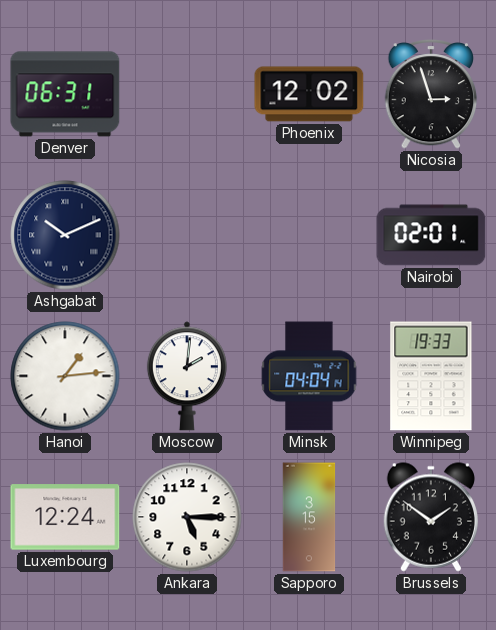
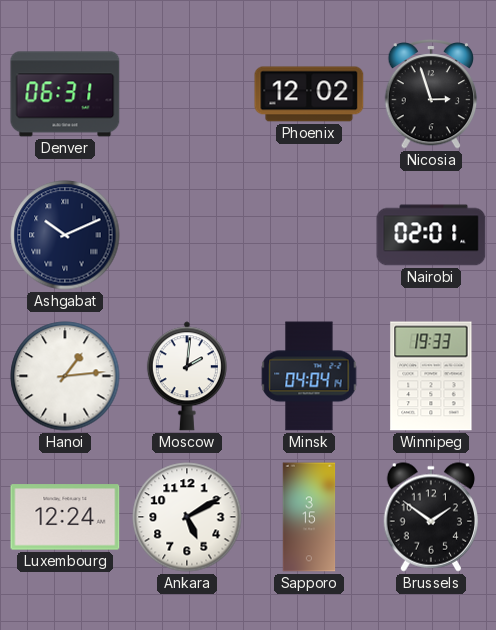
Ankara: 5:15 -> 5:10
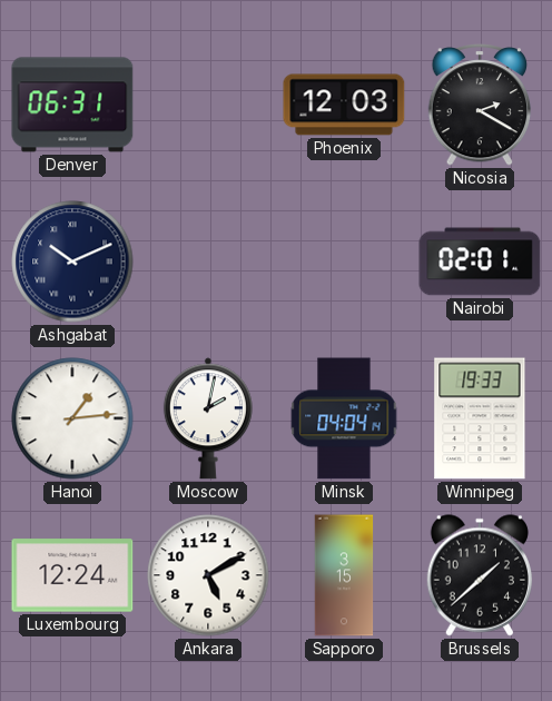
Phoenix: 12:02 -> 12:03
Nicosia: 2:57 -> 2:20
Moscow: 2:01 -> 2:02
Brussels: 1:51 -> 1:38
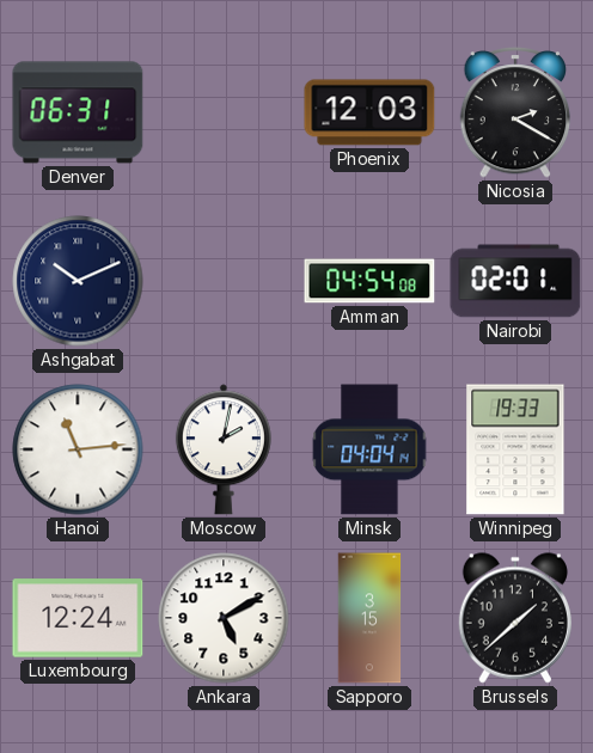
Amman: none -> 04:54
Hanoi: 1:14 -> 11:14
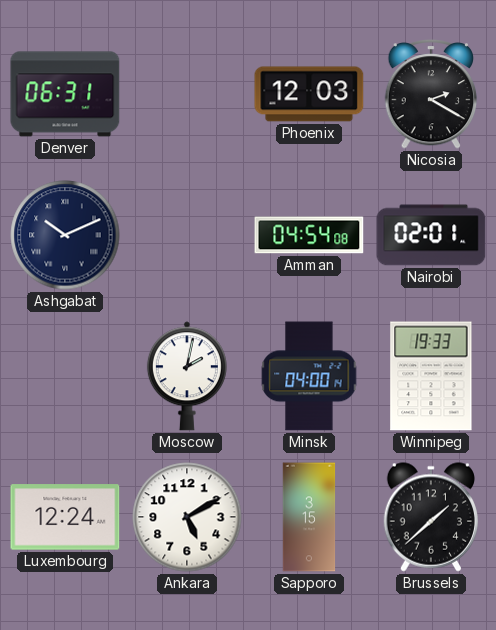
Hanoi: 11:14 -> none
Minsk: 04:04 -> 04:00
